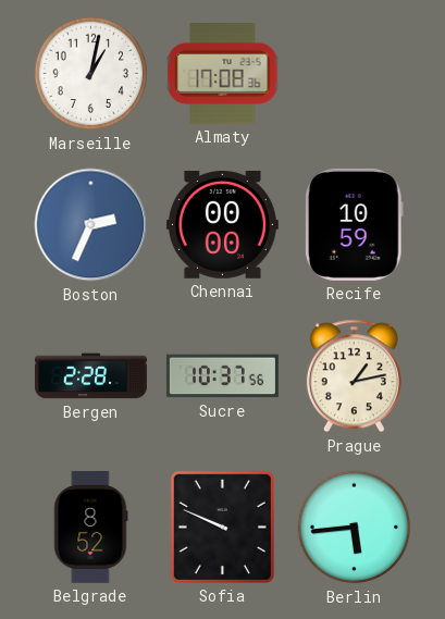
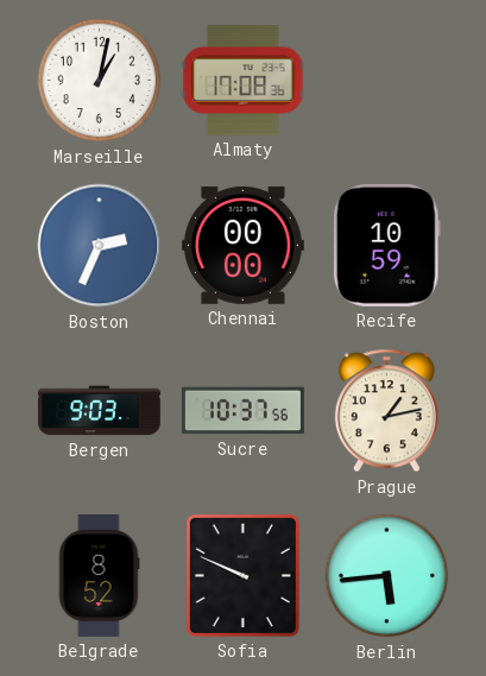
Bergen: 2:28 -> 9:03
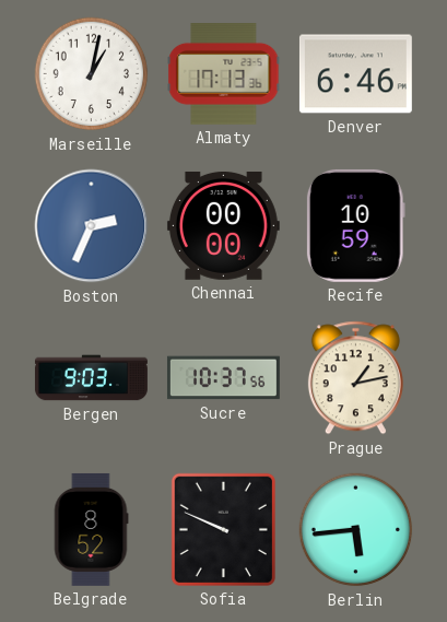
Almaty: 17:08 -> 17:13
Denver: none -> 6:46
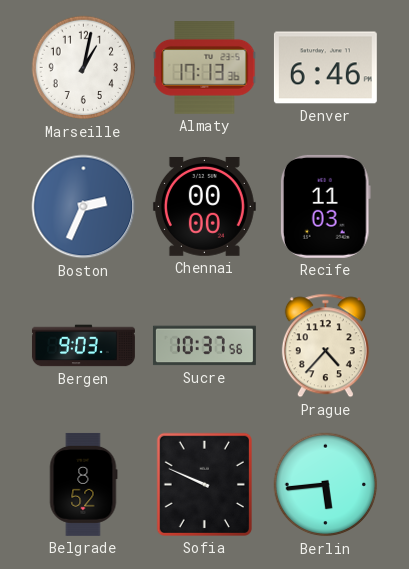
Recife: 10:59 -> 11:03
Prague: 1:13 -> 4:37
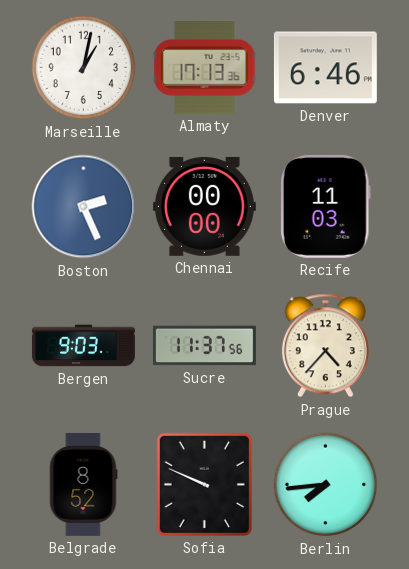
Boston: 2:34 -> 2:26
Sucre: 10:37 -> 11:37
Berlin: 5:44 -> 7:44
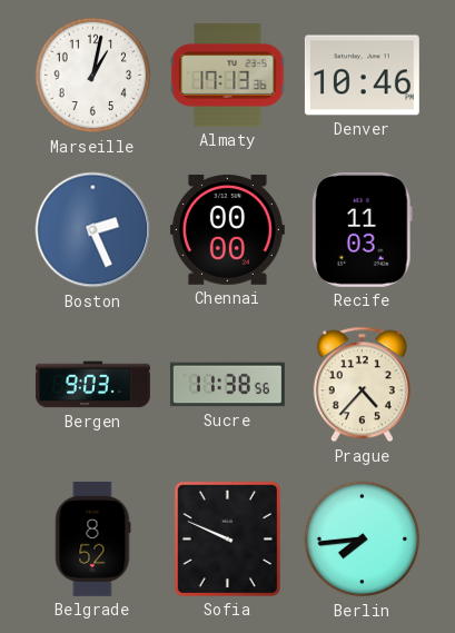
Denver: 6:46 -> 10:46
Sucre: 11:37 -> 11:38
